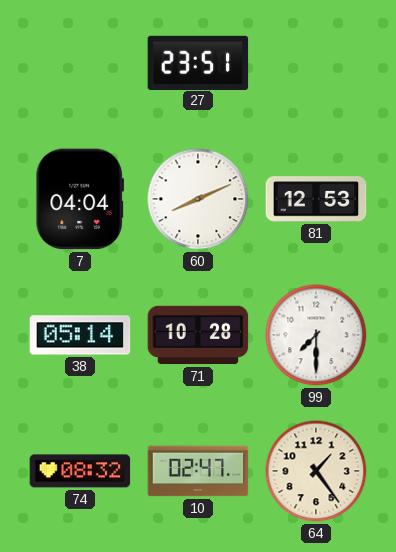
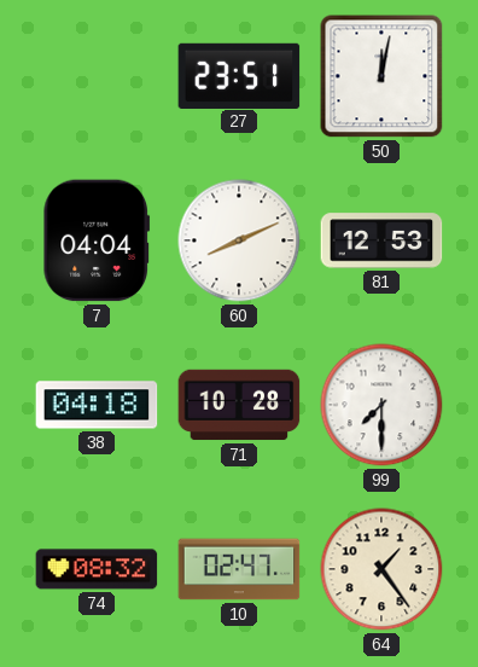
50: none -> 12:02
38: 05:14 -> 04:18
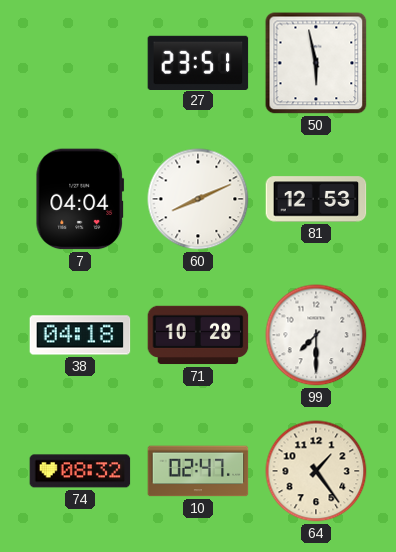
50: 12:02 -> 5:58
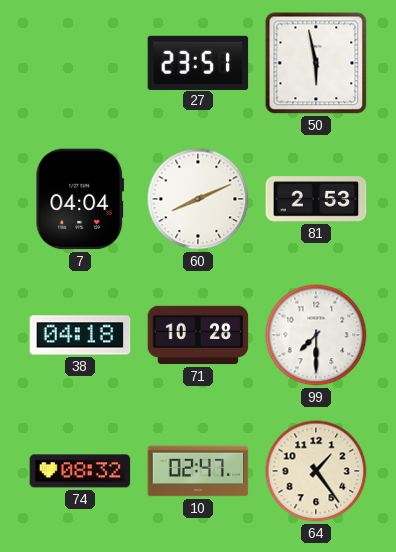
81: 12:53 -> 2:53
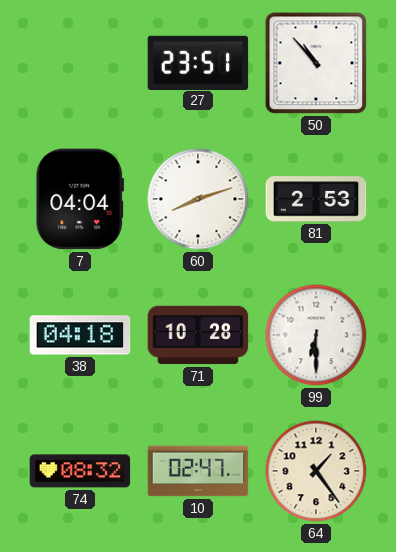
50: 5:58 -> 10:53
60: 8:11 -> 8:12
99: 7:30 -> 6:30
